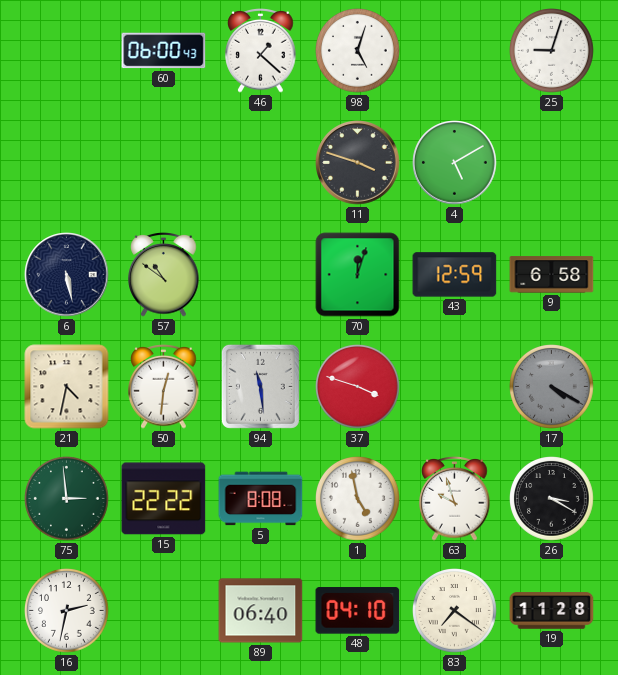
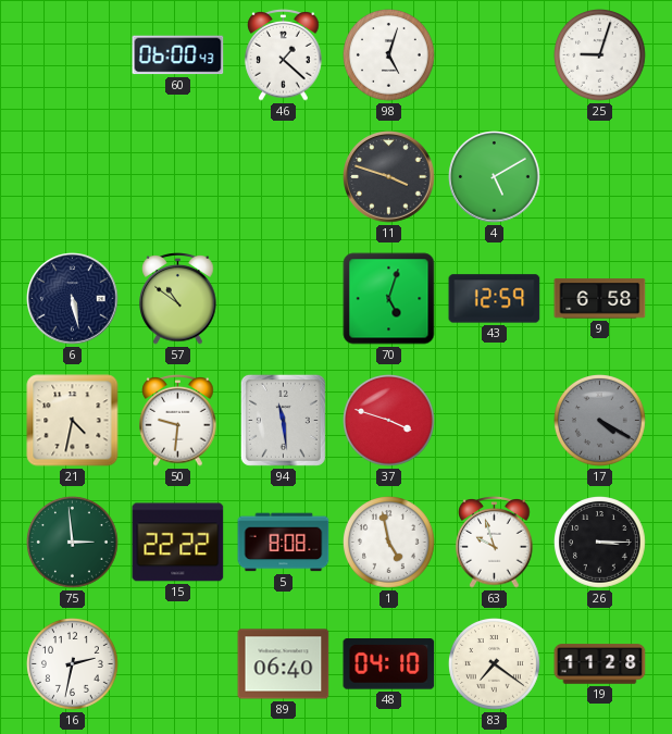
70: 12:03 -> 5:03
50: 12:31 -> 9:31
26: 3:20 -> 3:15
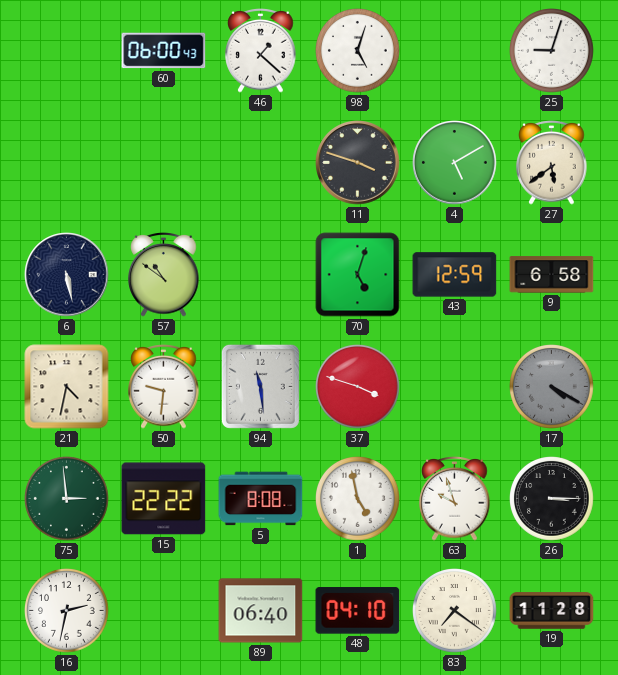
27: none -> 5:39
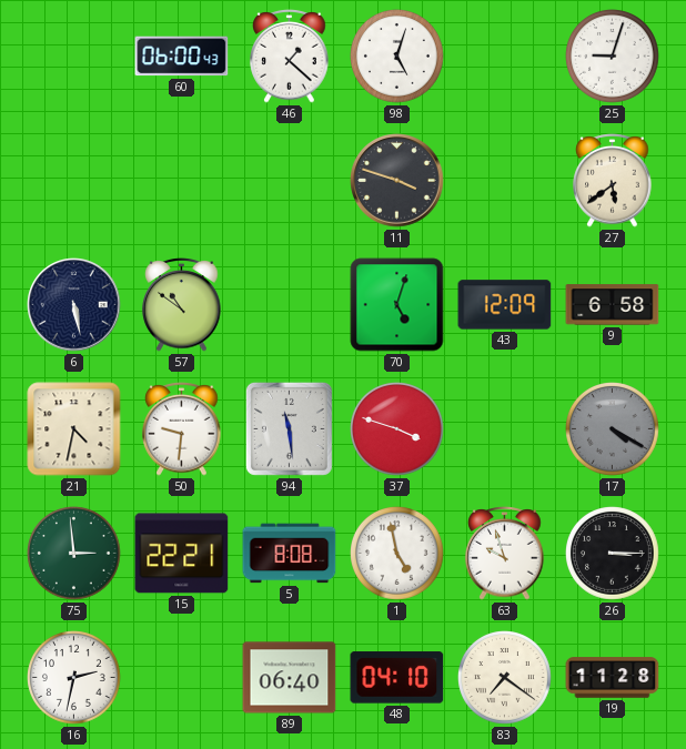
4: 5:10 -> none
43: 12:59 -> 12:09
15: 22:22 -> 22:21
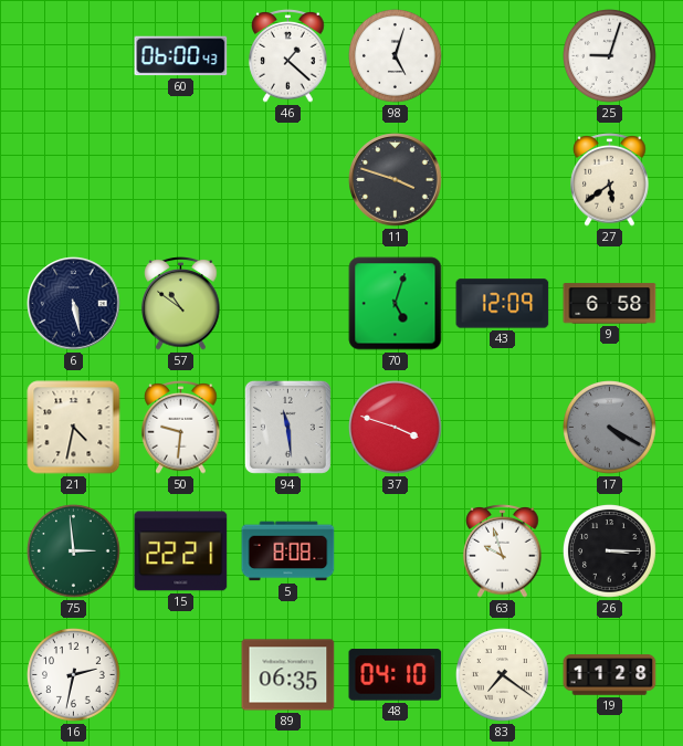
1: 4:58 -> none
89: 06:40 -> 06:35
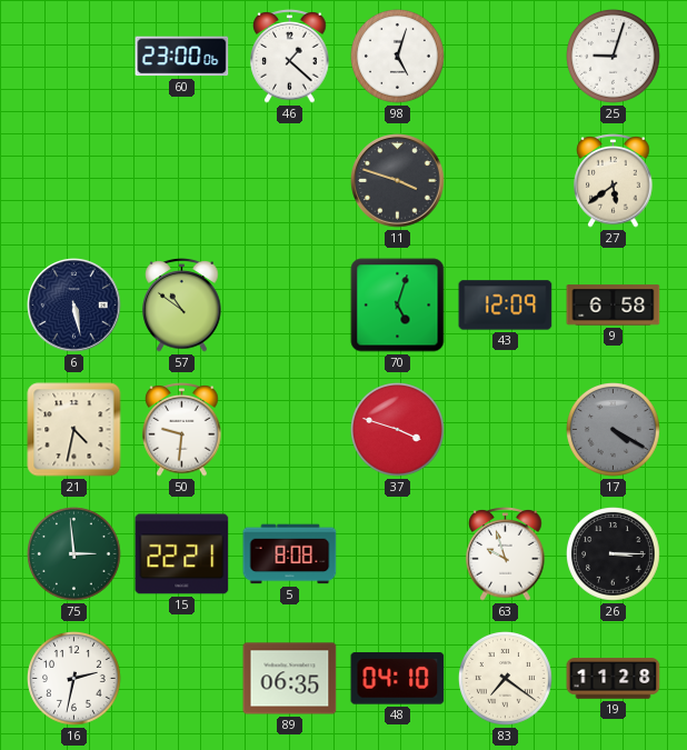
60: 06:00 -> 23:00
94: 11:29 -> none
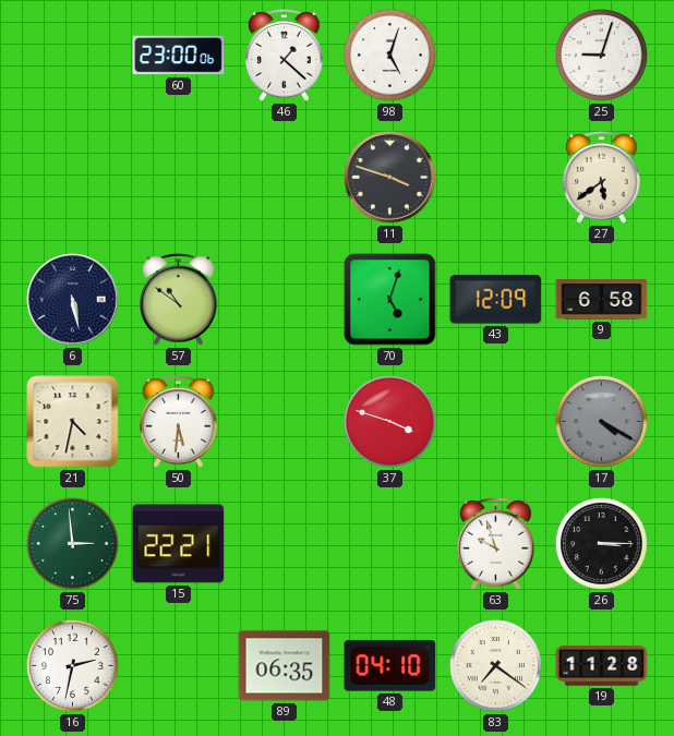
50: 9:31 -> 5:31
5: 8:08 -> none
